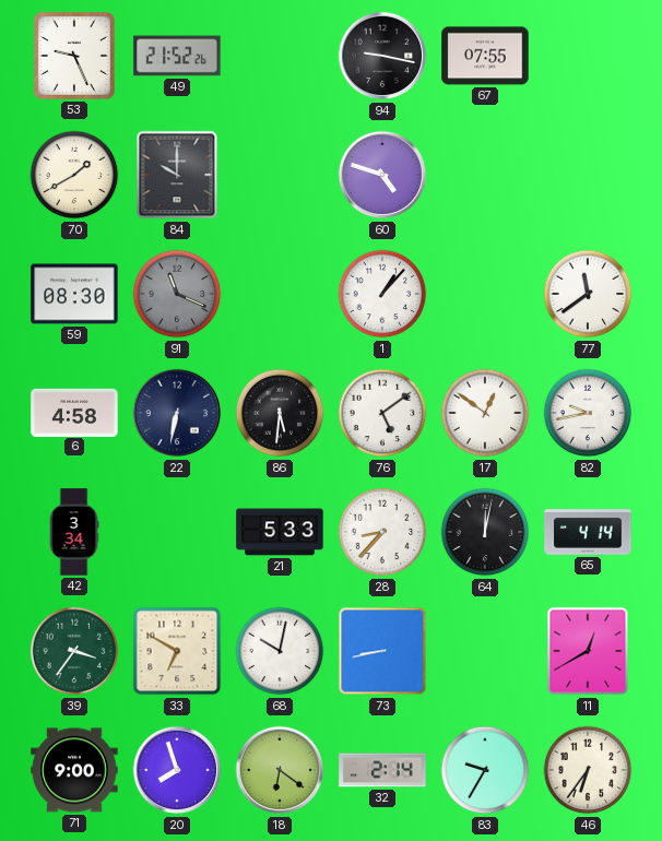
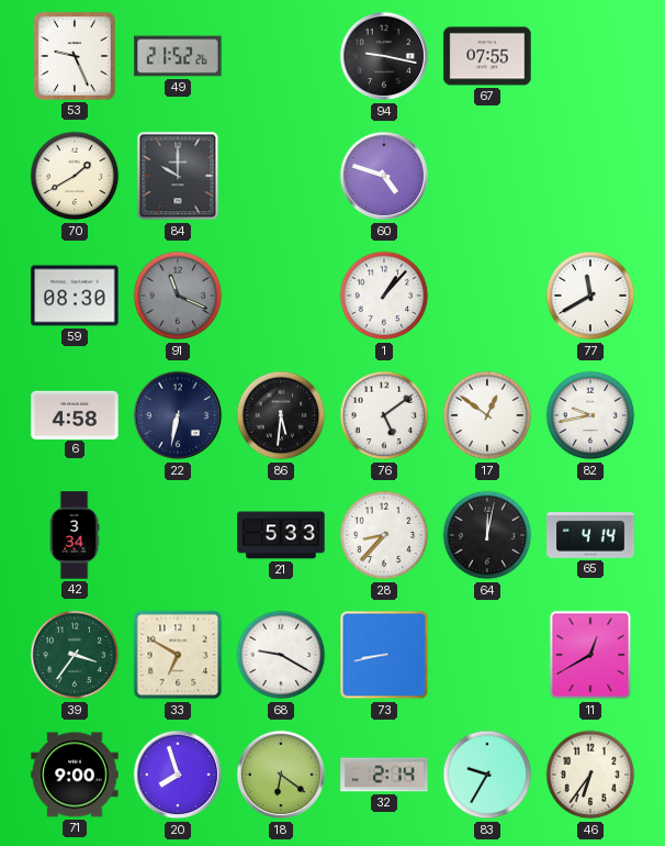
77: 11:39 -> 11:40
68: 10:02 -> 9:20
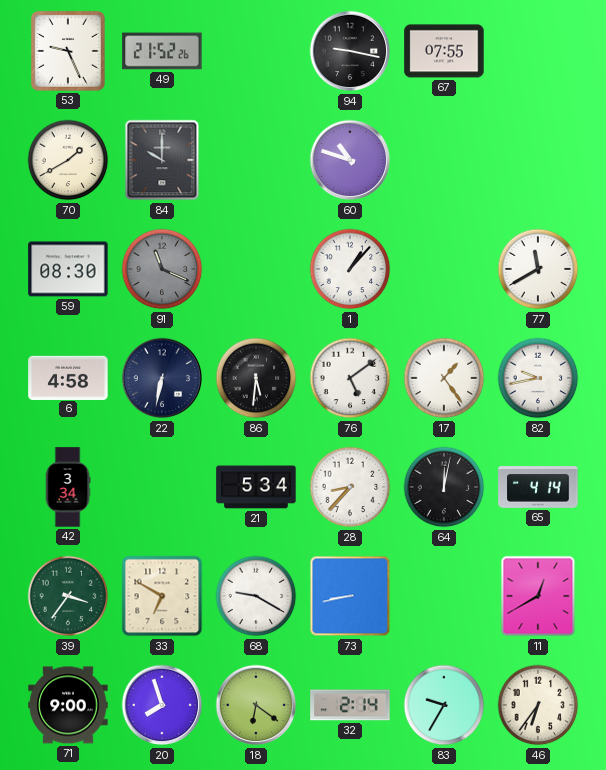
60: 4:48 -> 10:48
17: 12:51 -> 1:24
21: 5:33 -> 5:34
